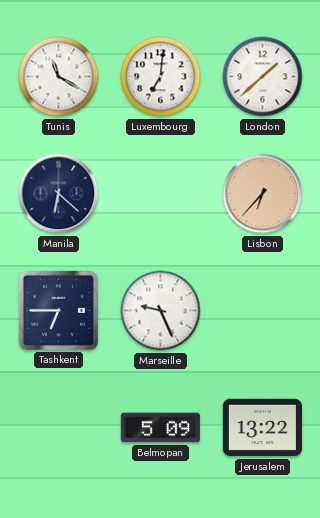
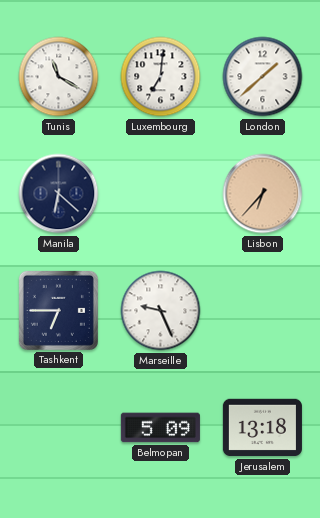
Jerusalem: 13:22 -> 13:18
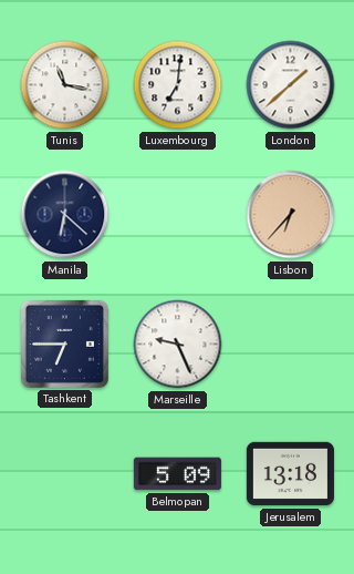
Tunis: 11:20 -> 11:17
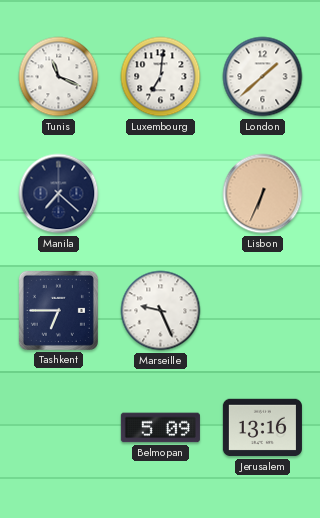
Tunis: 11:17 -> 11:19
Manila: 6:22 -> 7:22
Lisbon: 6:37 -> 6:34
Jerusalem: 13:18 -> 13:16
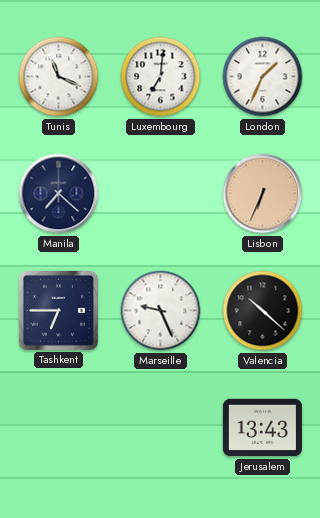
London: 1:38 -> 1:34
Valencia: none -> 10:22
Belmopan: 5:09 -> none
Jerusalem: 13:16 -> 13:43
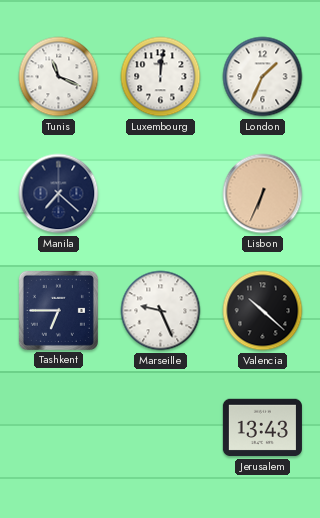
Luxembourg: 7:01 -> 12:01
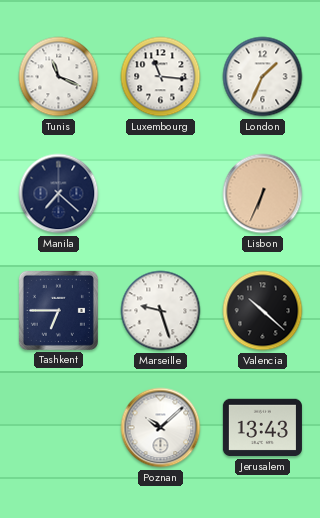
Luxembourg: 12:01 -> 11:16
Marseille: 9:26 -> 9:27
Poznan: none -> 10:08
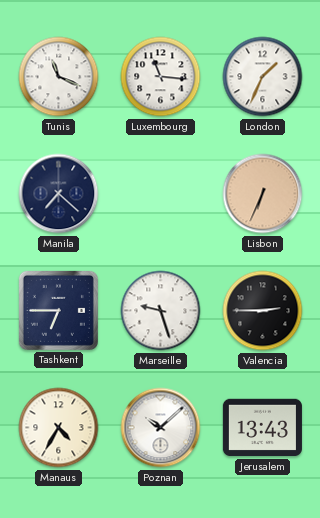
Valencia: 10:22 -> 2:45
Manaus: none -> 4:35
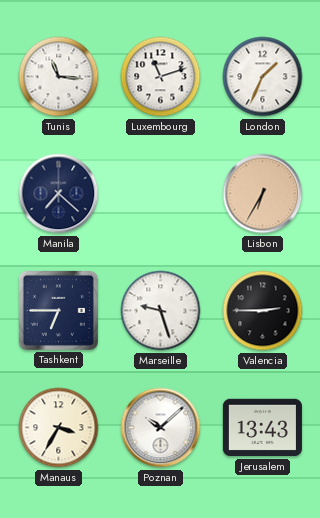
Tunis: 11:19 -> 11:16
Luxembourg: 11:16 -> 11:12
Lisbon: 6:34 -> 6:35
Manaus: 4:35 -> 3:35
